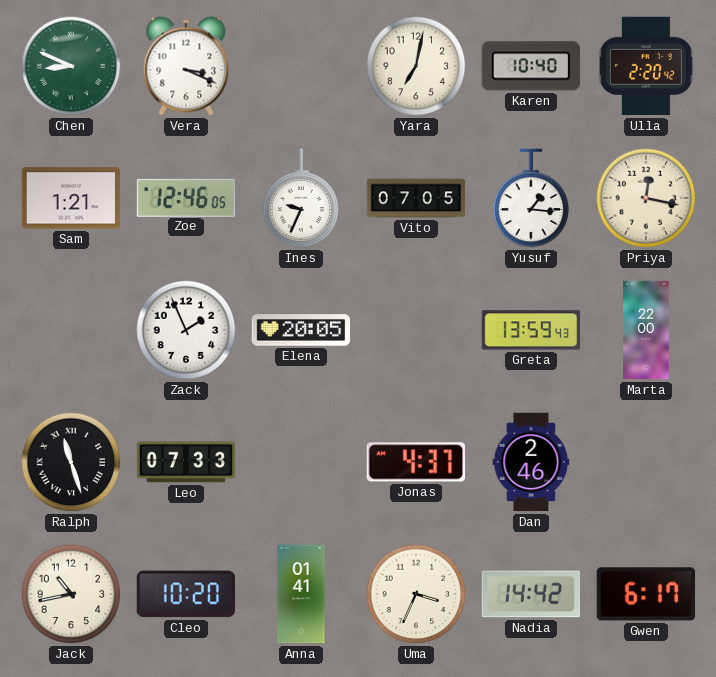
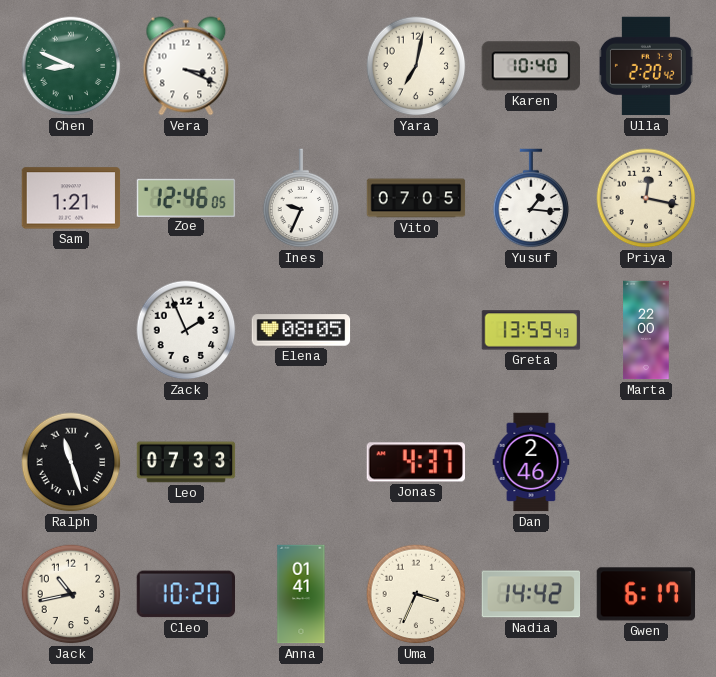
Elena: 20:05 -> 08:05
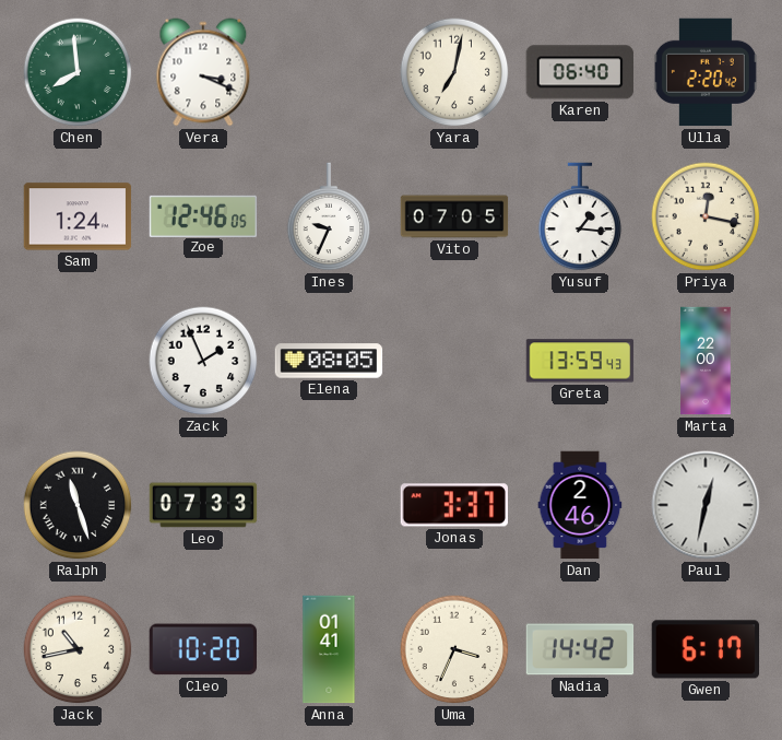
Chen: 8:49 -> 7:59
Karen: 10:40 -> 06:40
Sam: 1:21 -> 1:24
Jonas: 4:37 -> 3:37
Paul: none -> 12:32
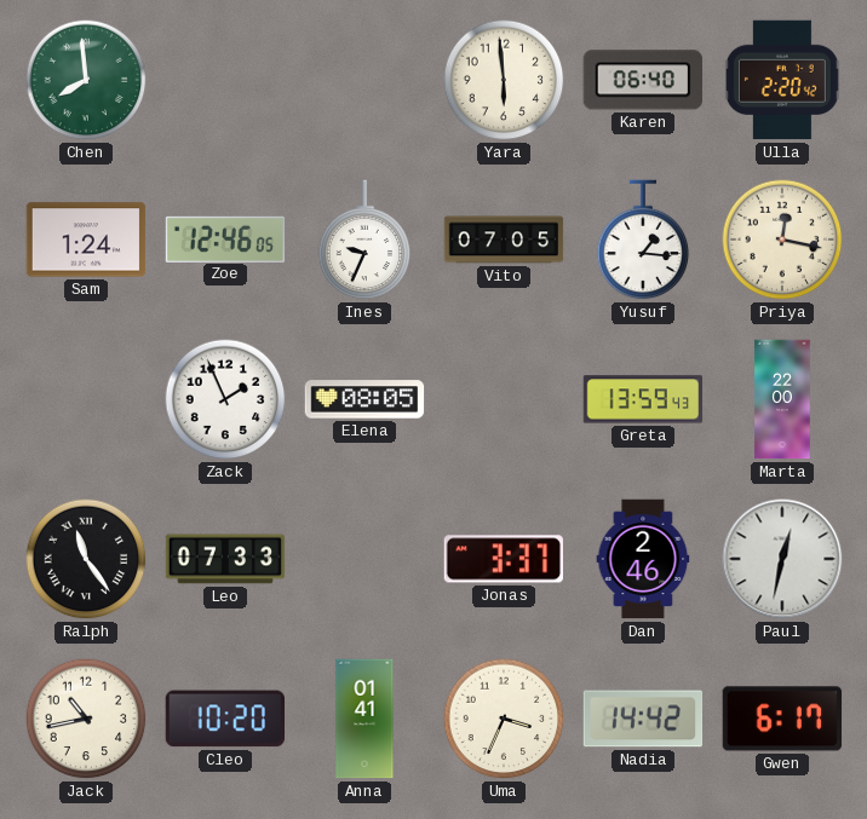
Vera: 3:19 -> none
Yara: 7:02 -> 5:59
Ralph: 11:27 -> 11:24
